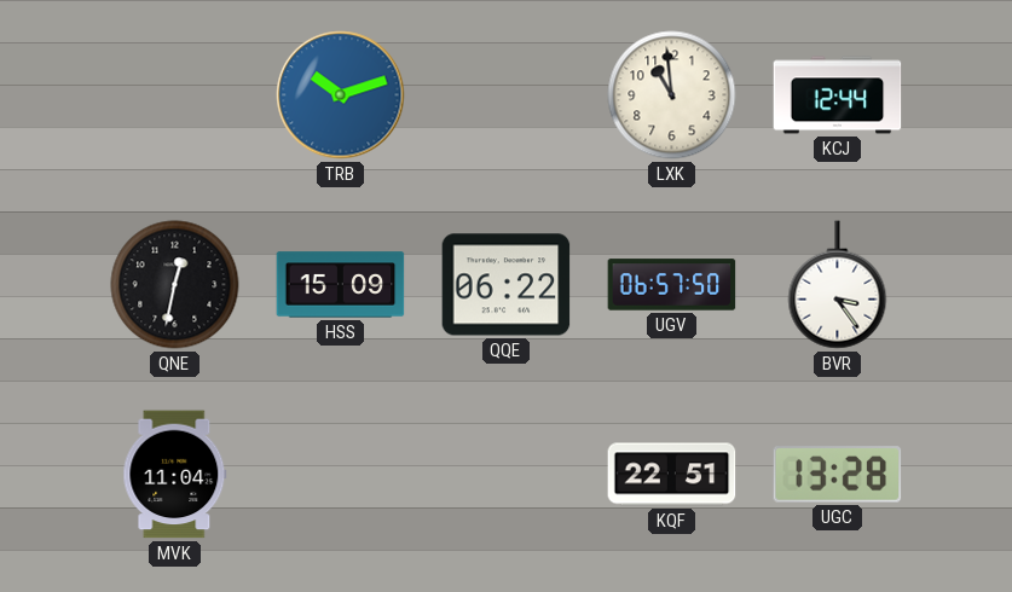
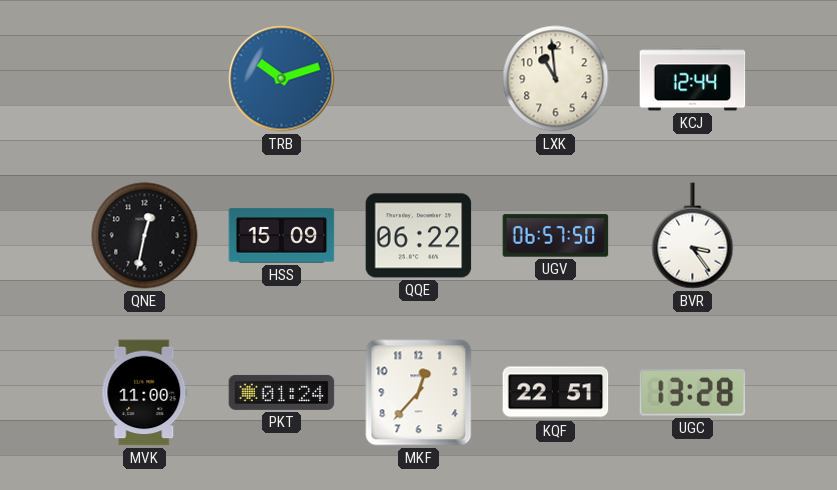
MVK: 11:04 -> 11:00
PKT: none -> 01:24
MKF: none -> 12:37
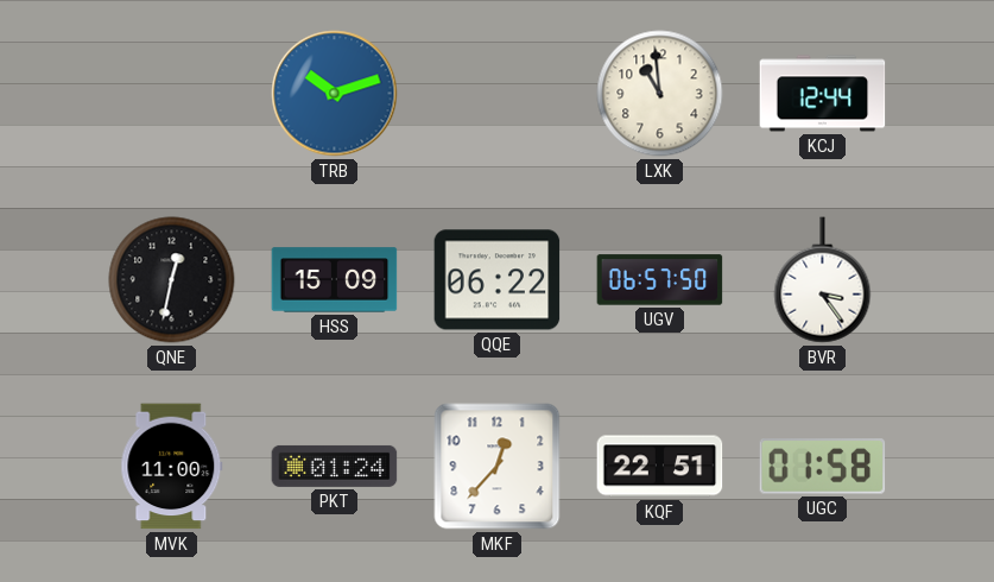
UGC: 13:28 -> 01:58
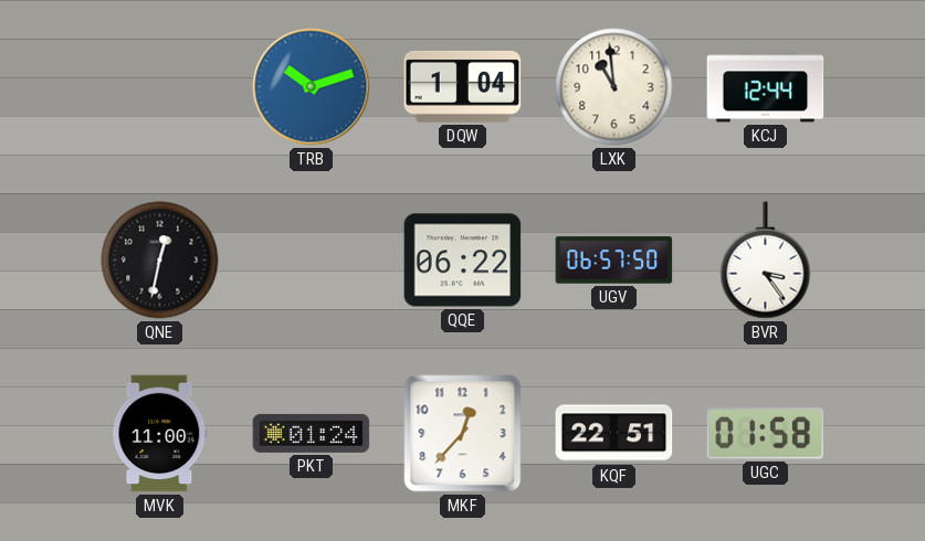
DQW: none -> 1:04
HSS: 15:09 -> none
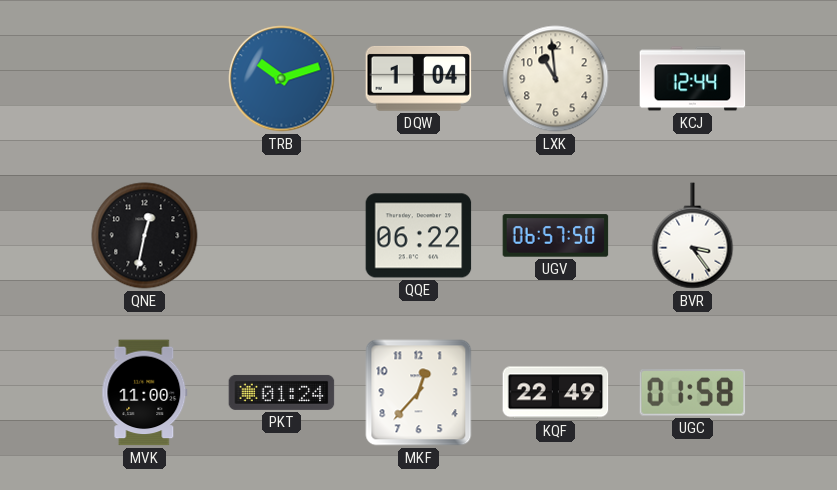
KQF: 22:51 -> 22:49
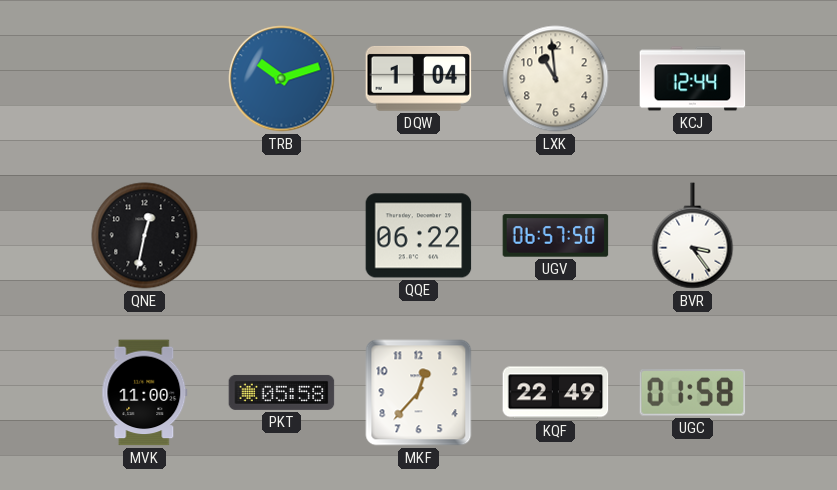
PKT: 01:24 -> 05:58
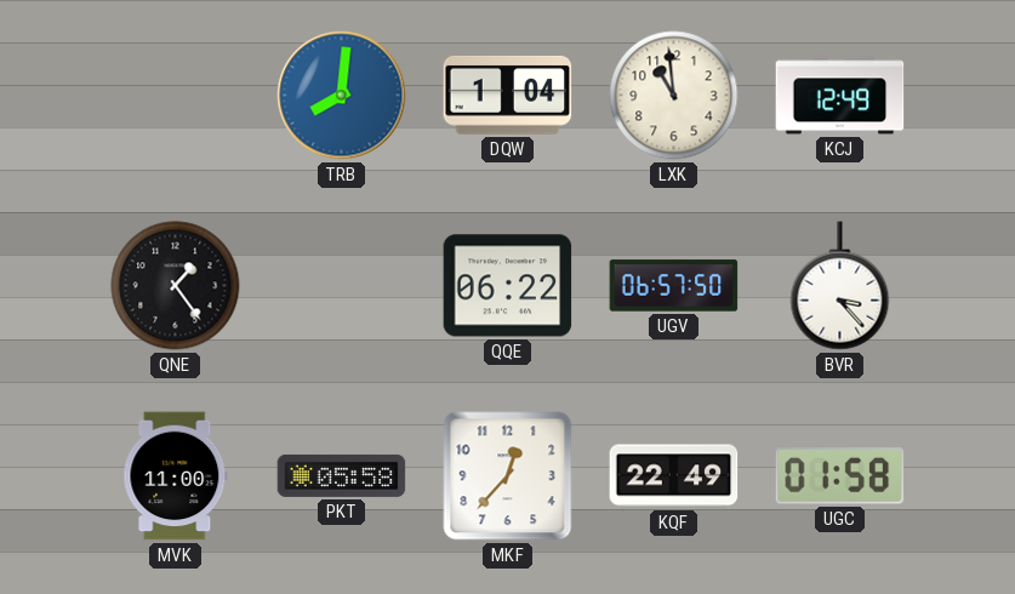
TRB: 10:12 -> 8:01
KCJ: 12:44 -> 12:49
QNE: 12:32 -> 1:24
BVR: 3:24 -> 3:23
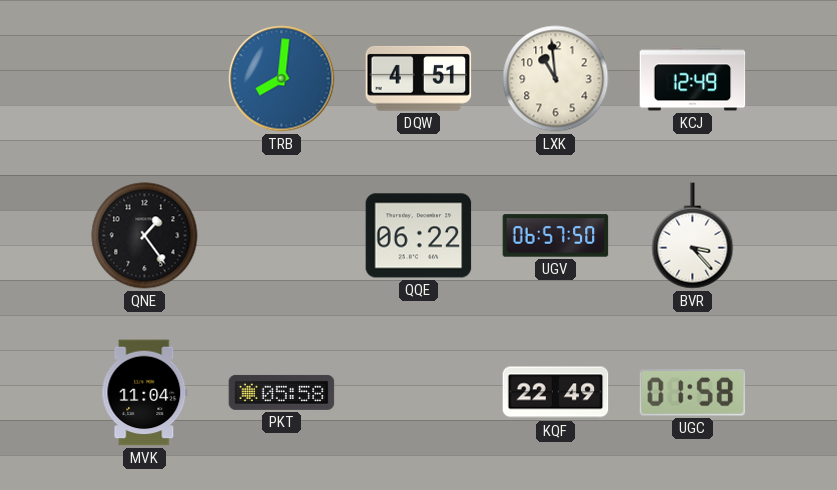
DQW: 1:04 -> 4:51
MVK: 11:00 -> 11:04
MKF: 12:37 -> none
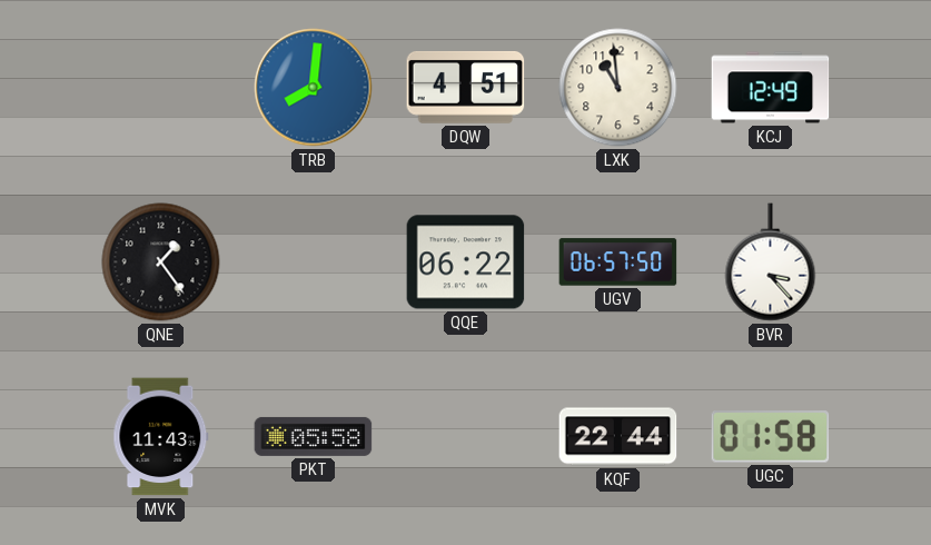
MVK: 11:04 -> 11:43
KQF: 22:49 -> 22:44
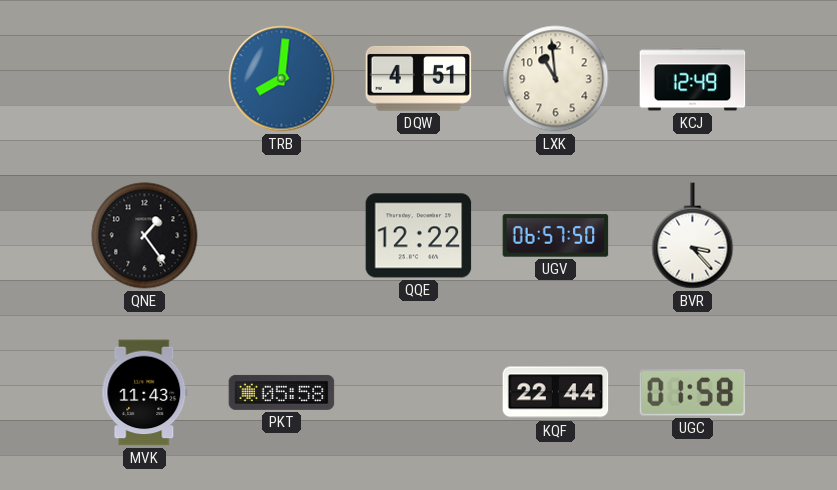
QQE: 06:22 -> 12:22
